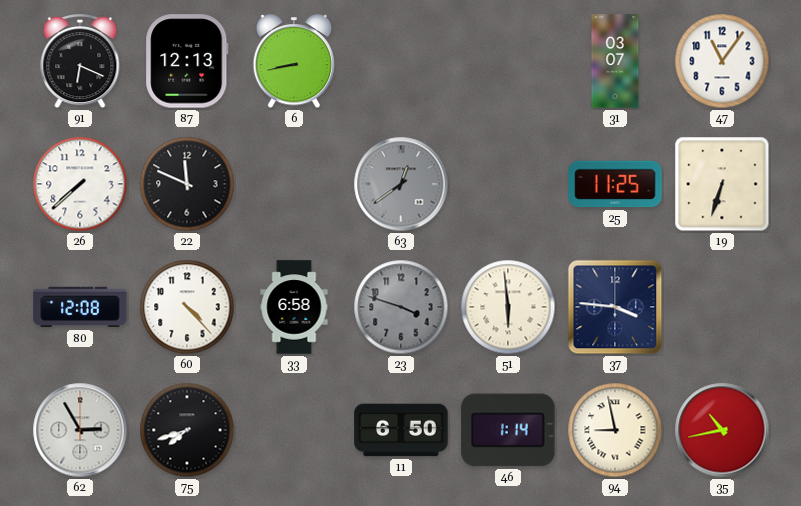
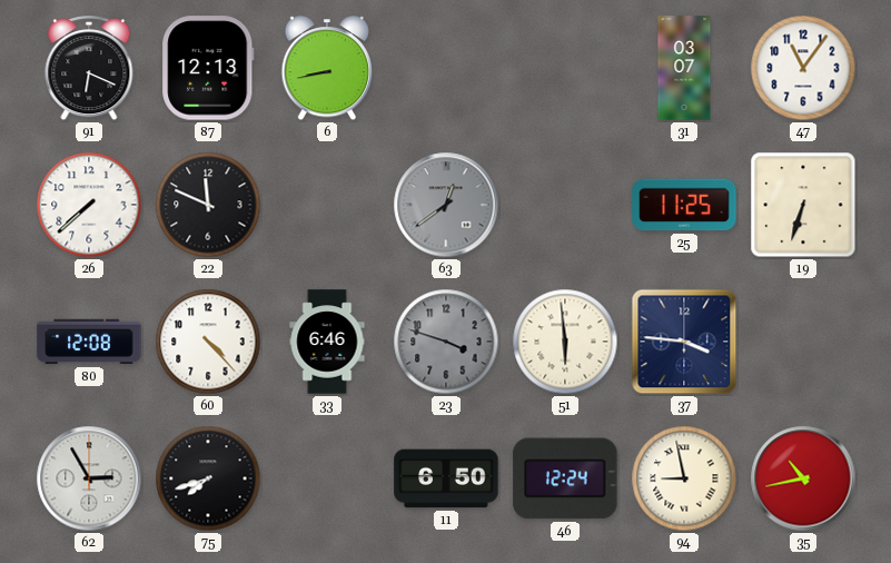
33: 6:58 -> 6:46
46: 1:14 -> 12:24
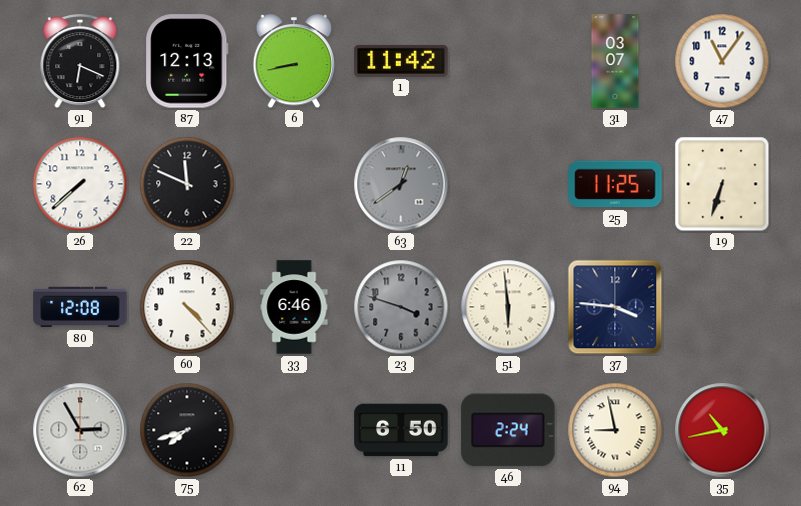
1: none -> 11:42
46: 12:24 -> 2:24
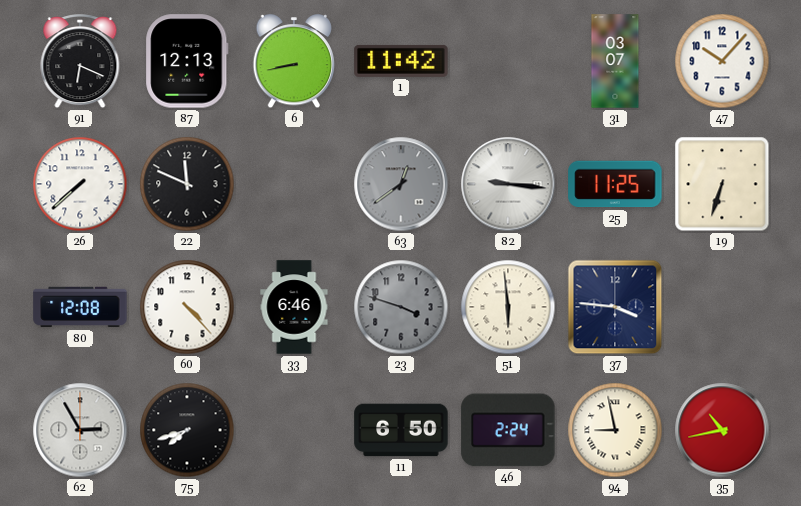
47: 11:06 -> 10:07
82: none -> 9:16
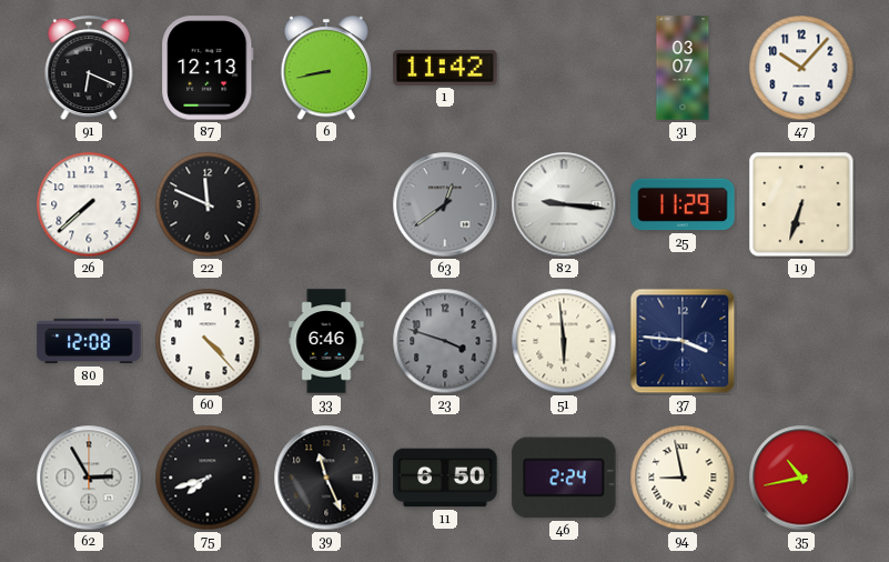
25: 11:25 -> 11:29
39: none -> 11:26
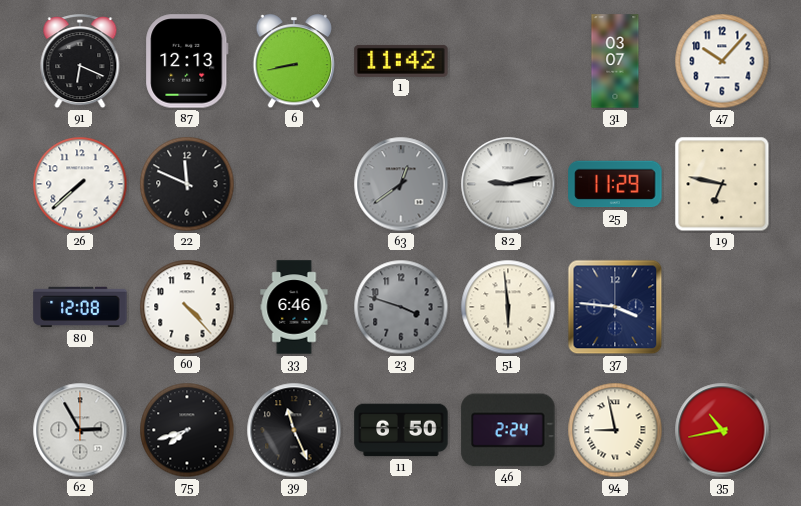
82: 9:16 -> 9:13
19: 6:33 -> 6:47
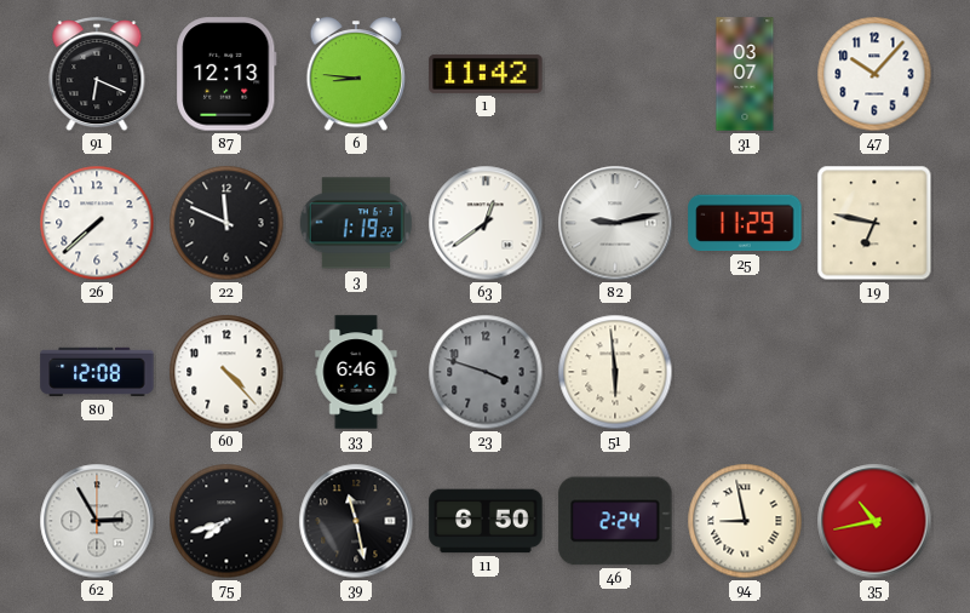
6: 8:43 -> 8:46
3: none -> 1:19
63 dial: grey -> white
37: 3:46 -> none
39: 11:26 -> 11:28
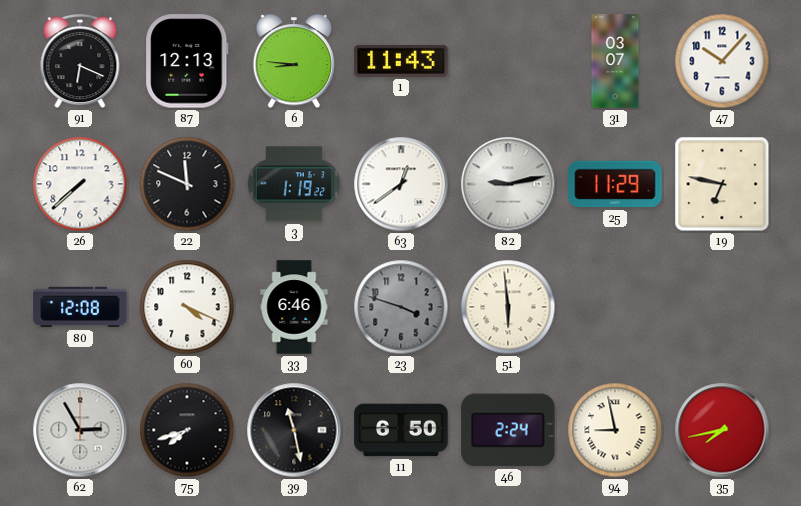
1: 11:42 -> 11:43
60: 4:23 -> 4:19
35: 10:43 -> 7:43
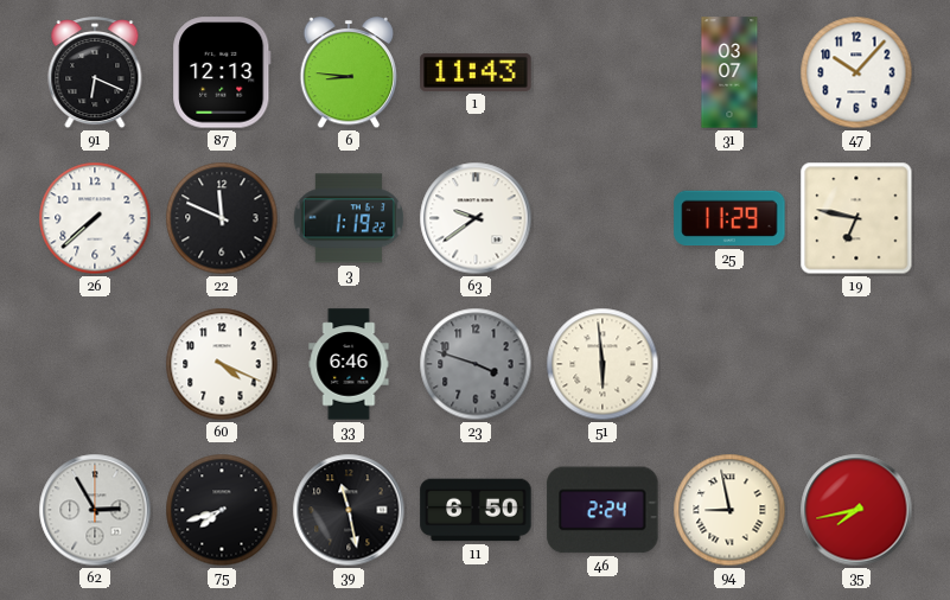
63: 12:39 -> 9:39
82: 9:13 -> none
80: 12:08 -> none
